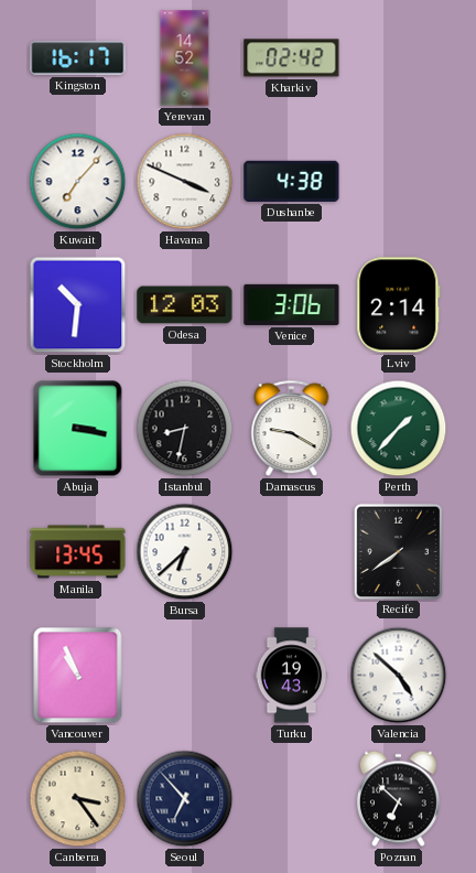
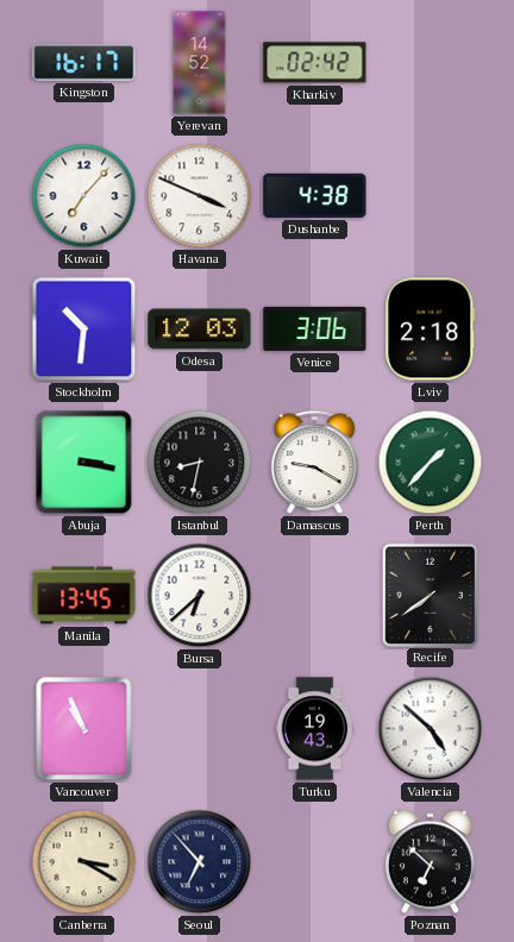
Lviv: 2:14 -> 2:18
Canberra: 3:24 -> 3:20
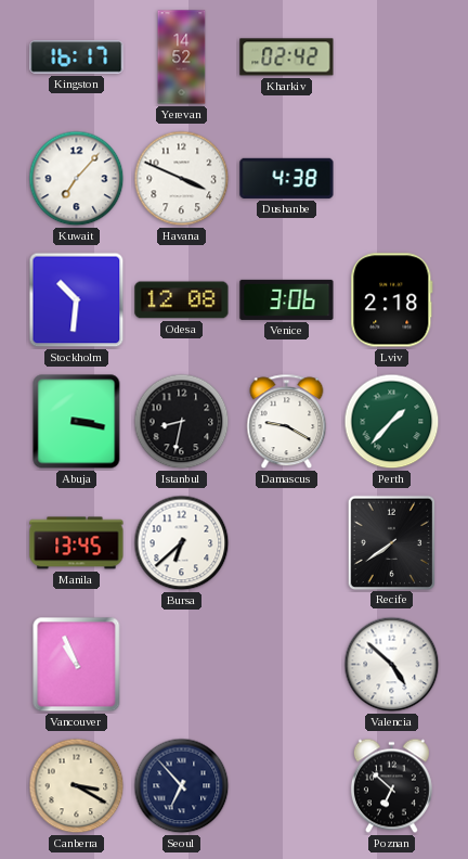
Odesa: 12:03 -> 12:08
Turku: 19:43 -> none
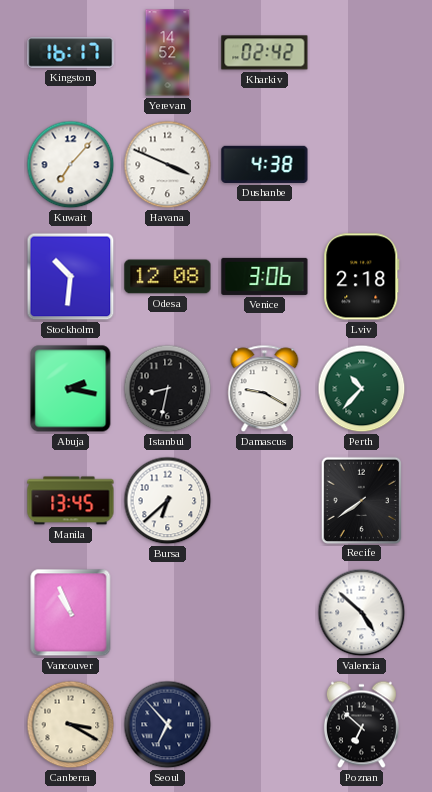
Abuja: 3:17 -> 2:17
Perth: 1:37 -> 10:37
